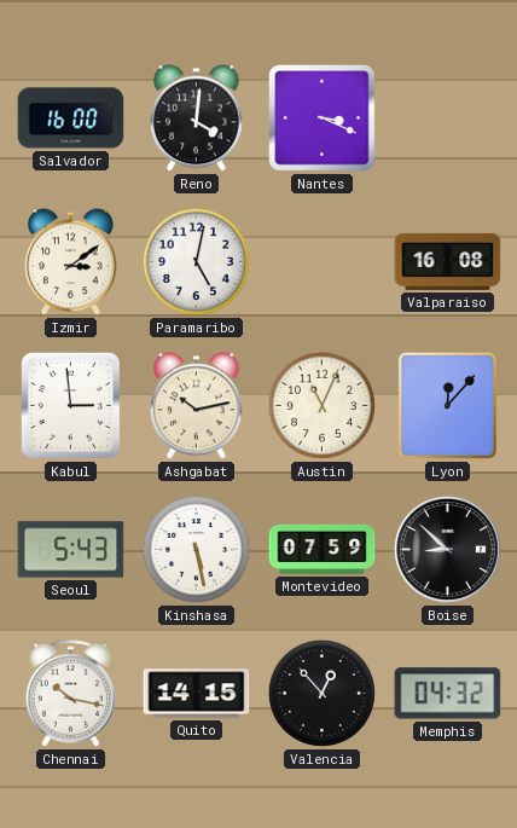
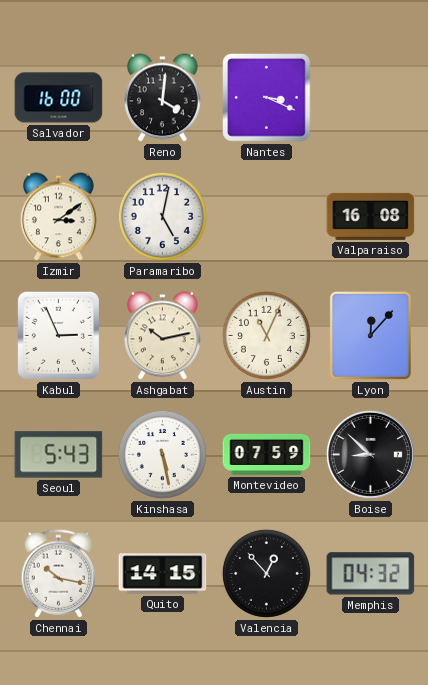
Kabul: 2:59 -> 2:56
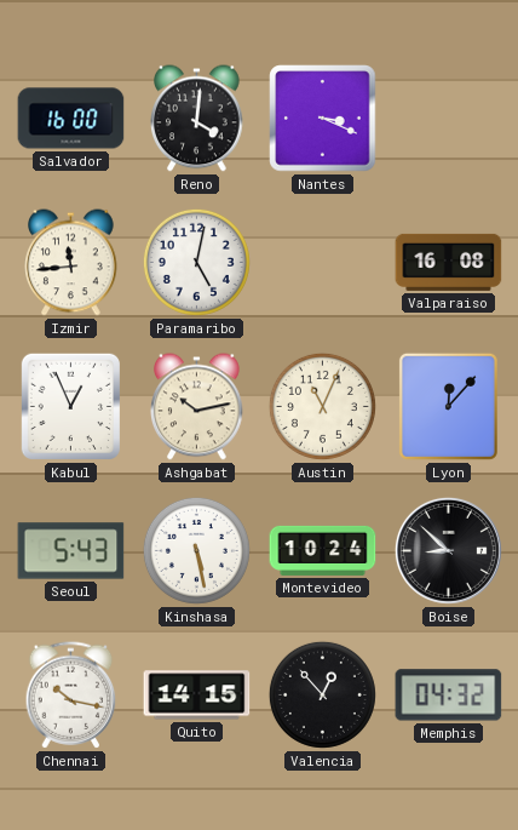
Izmir: 3:09 -> 11:44
Kabul: 2:56 -> 12:56
Montevideo: 07:59 -> 10:24
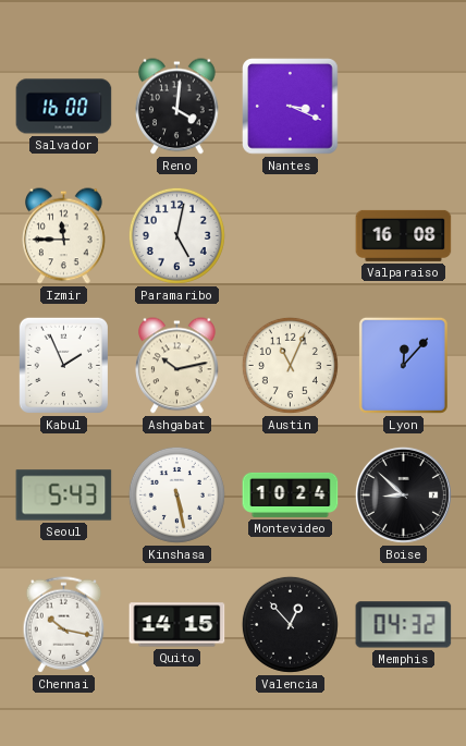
Izmir: 11:44 -> 11:45
Kabul: 12:56 -> 1:56
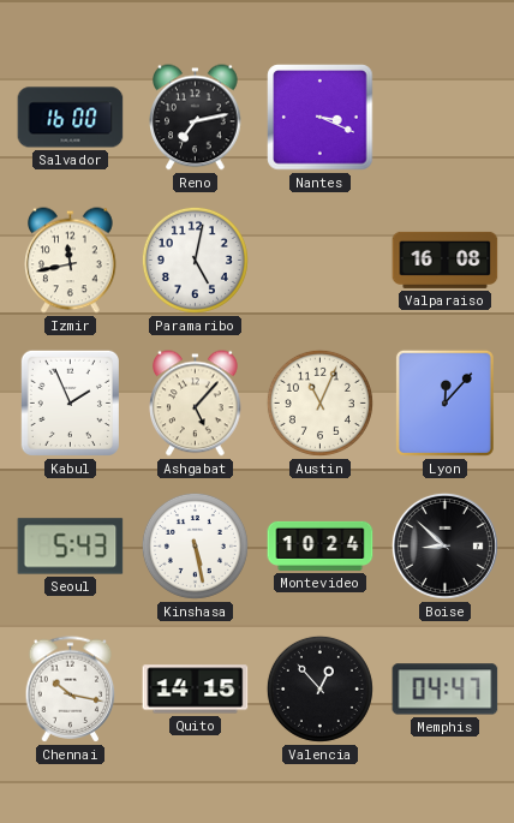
Reno: 4:01 -> 7:13
Izmir: 11:45 -> 11:43
Ashgabat: 10:13 -> 5:07
Memphis: 04:32 -> 04:47
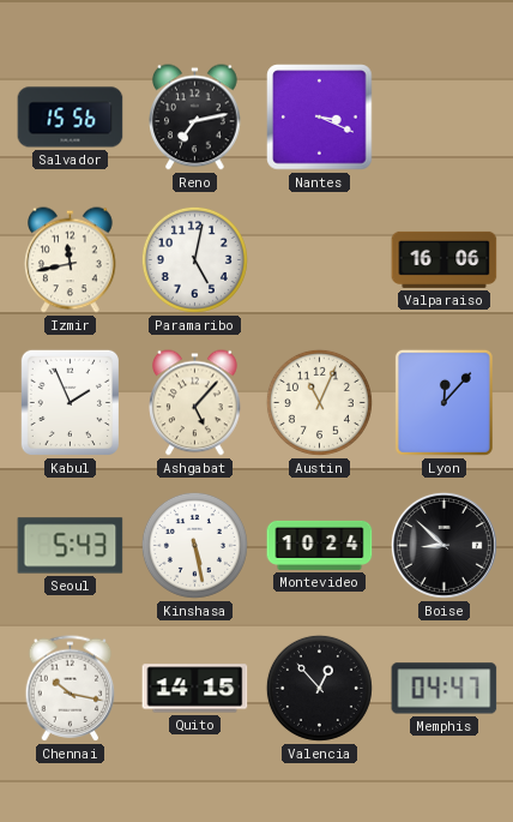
Salvador: 16:00 -> 15:56
Valparaiso: 16:08 -> 16:06
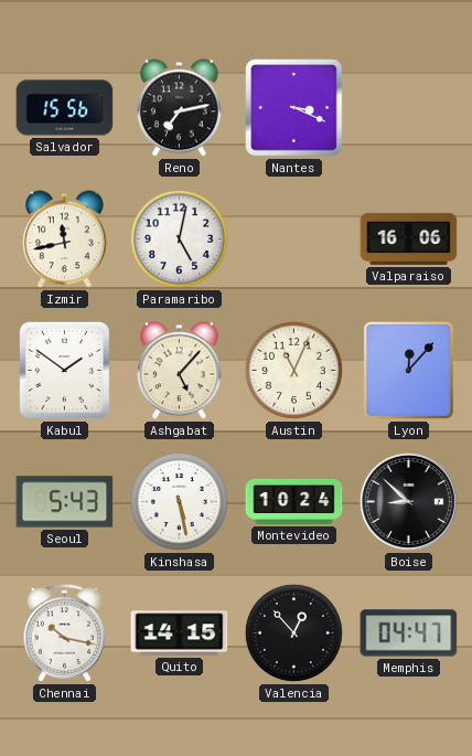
Kabul: 1:56 -> 1:51
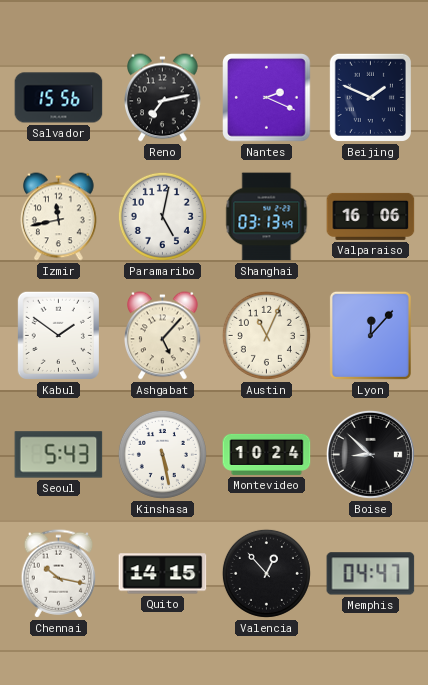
Nantes: 3:19 -> 2:19
Beijing: none -> 1:49
Shanghai: none -> 03:13
